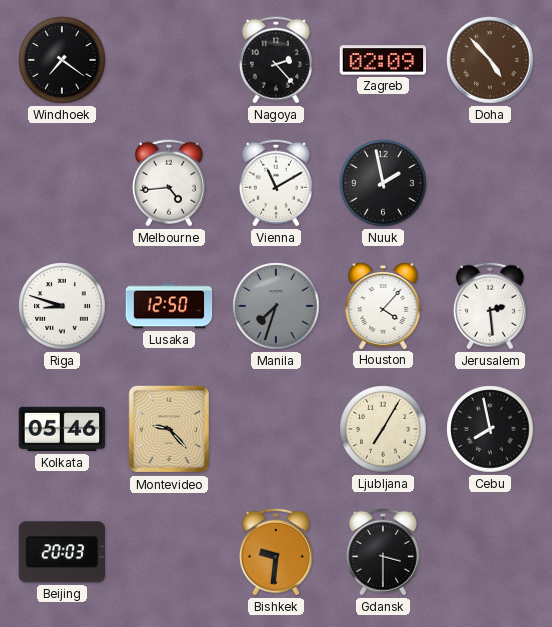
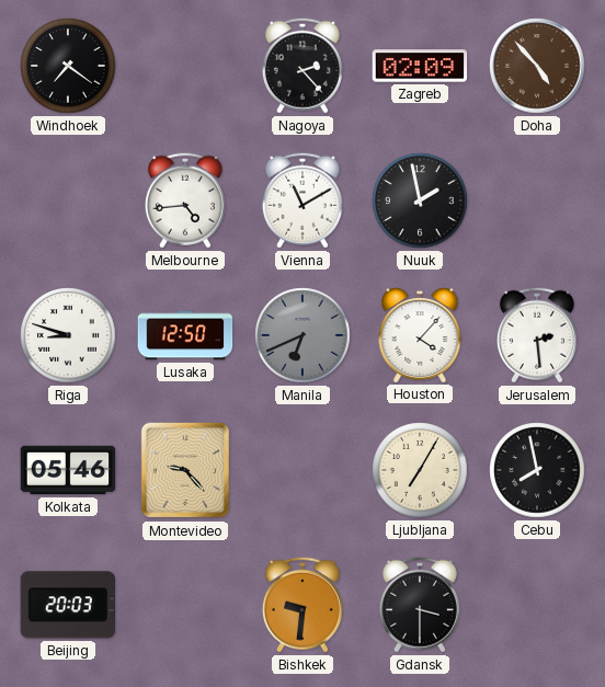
Manila: 7:33 -> 6:41
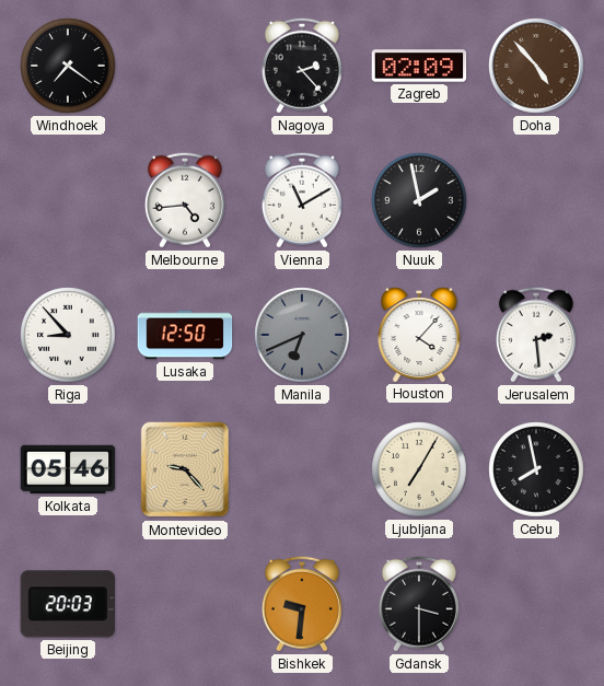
Riga: 8:48 -> 8:53
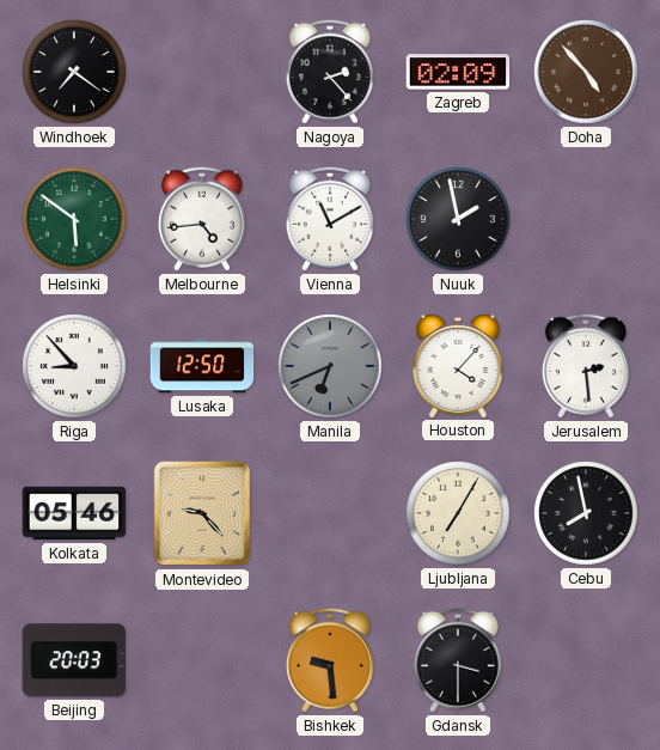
Helsinki: none -> 5:51
Bishkek: 9:31 -> 9:29
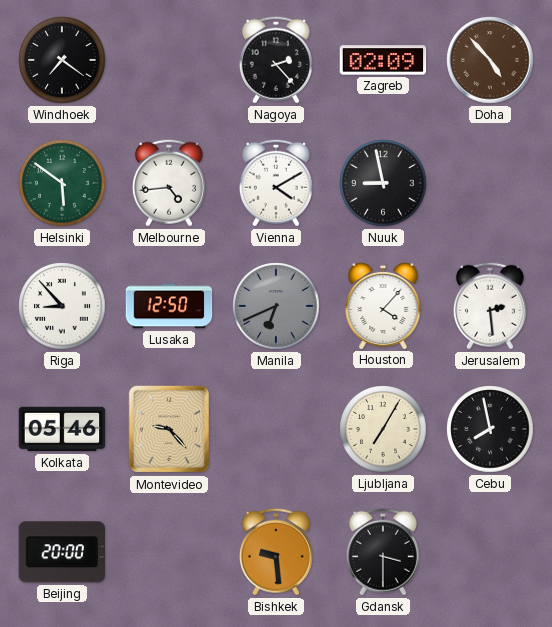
Vienna: 11:10 -> 4:10
Nuuk: 1:58 -> 8:58
Beijing: 20:03 -> 20:00
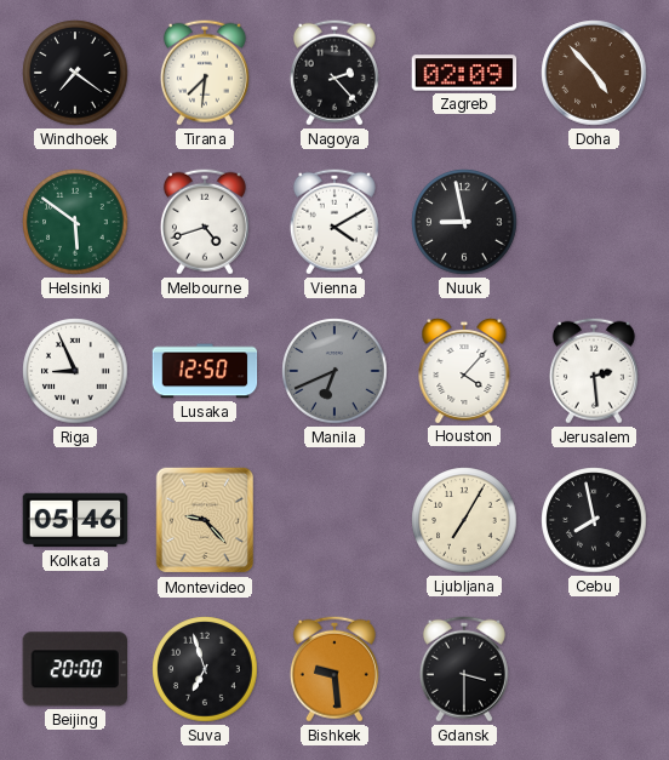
Tirana: none -> 7:31
Melbourne: 4:44 -> 4:42
Riga: 8:53 -> 8:56
Suva: none -> 6:57
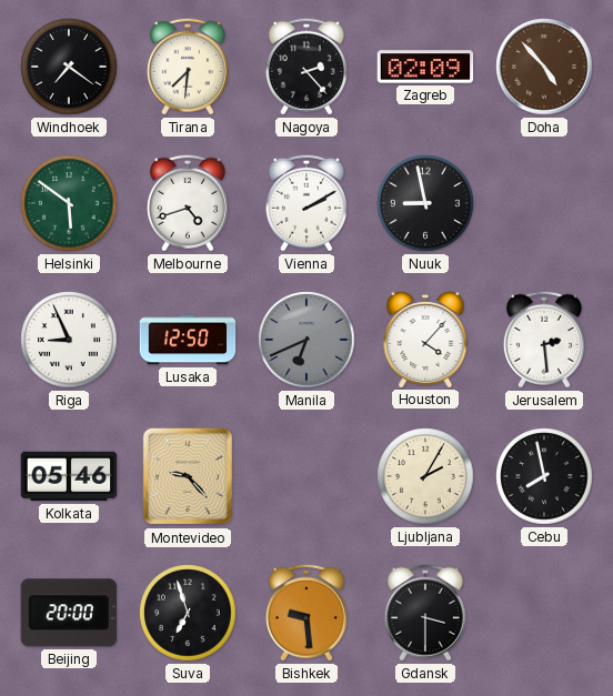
Vienna: 4:10 -> 2:10
Ljubljana: 7:05 -> 2:05
